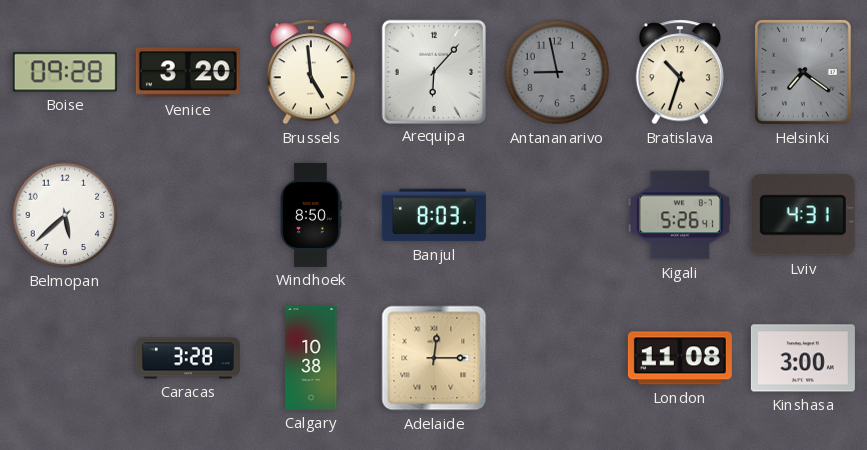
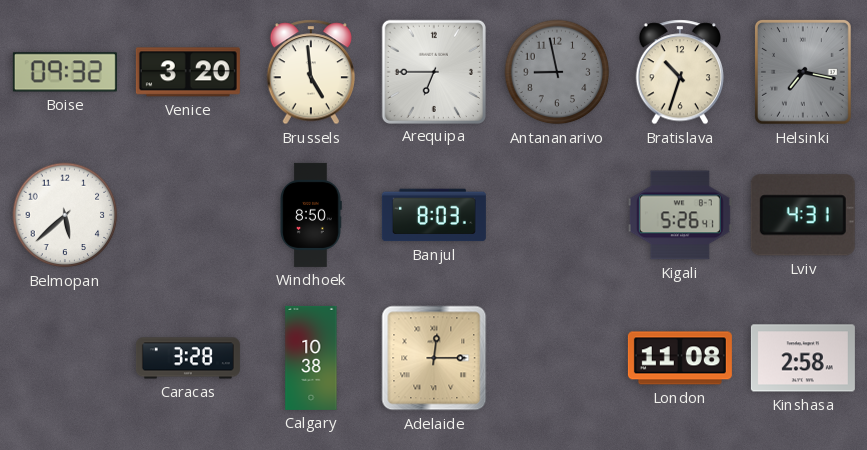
Boise: 09:28 -> 09:32
Arequipa: 6:07 -> 6:45
Helsinki: 7:21 -> 7:17
Kinshasa: 3:00 -> 2:58
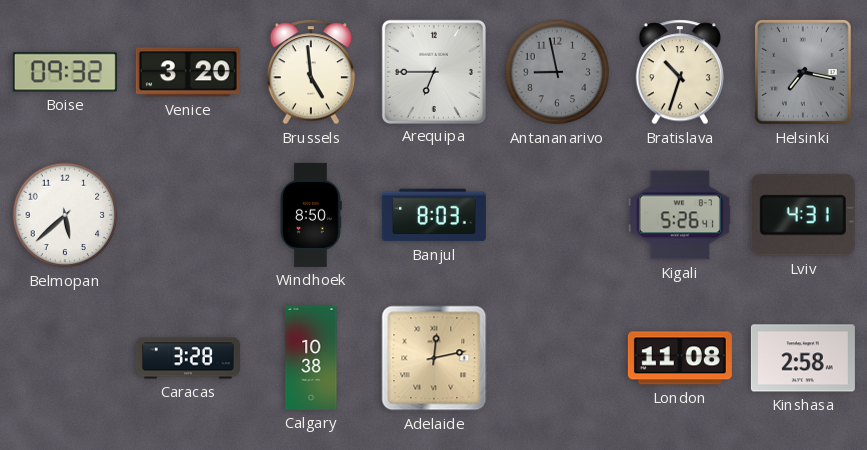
Adelaide: 12:15 -> 12:13
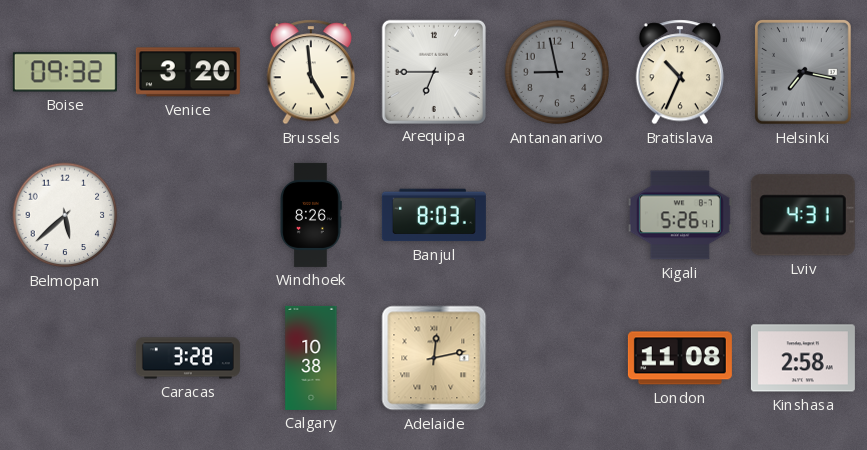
Bratislava: 10:33 -> 10:34
Windhoek: 8:50 -> 8:26
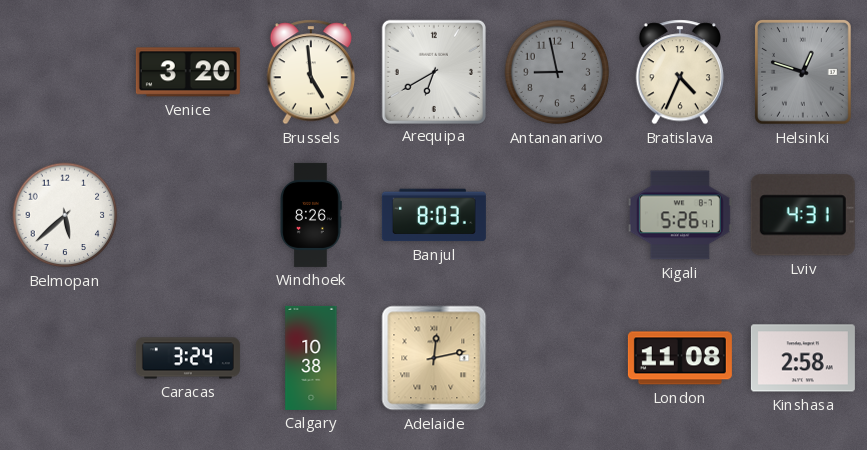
Boise: 09:32 -> none
Arequipa: 6:45 -> 6:40
Bratislava: 10:34 -> 4:34
Helsinki: 7:17 -> 12:48
Caracas: 3:28 -> 3:24
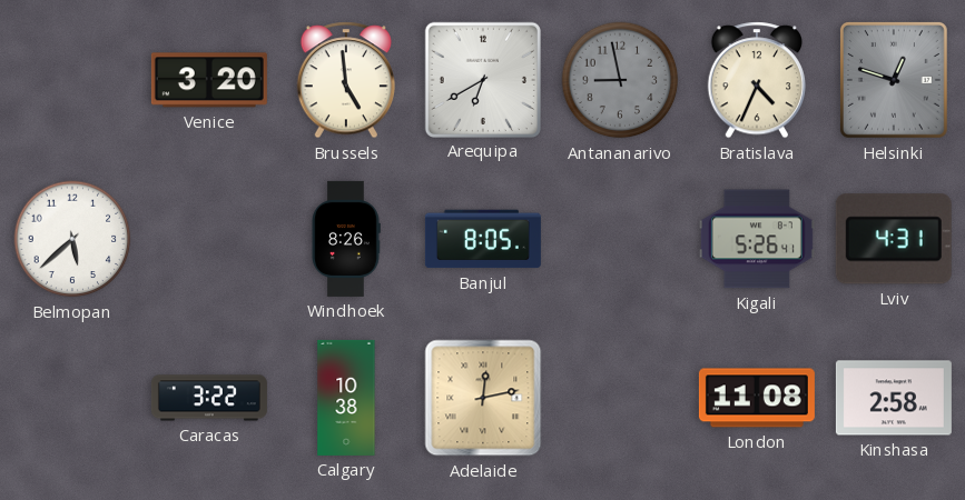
Banjul: 8:03 -> 8:05
Caracas: 3:24 -> 3:22
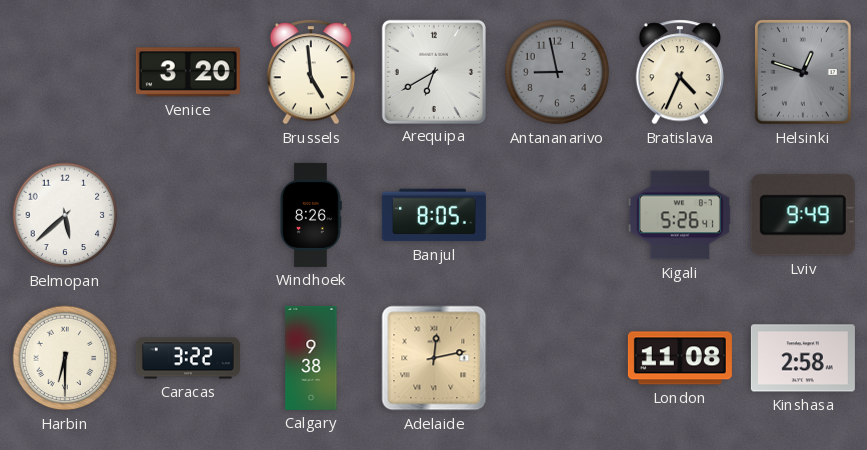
Lviv: 4:31 -> 9:49
Harbin: none -> 6:30
Calgary: 10:38 -> 9:38
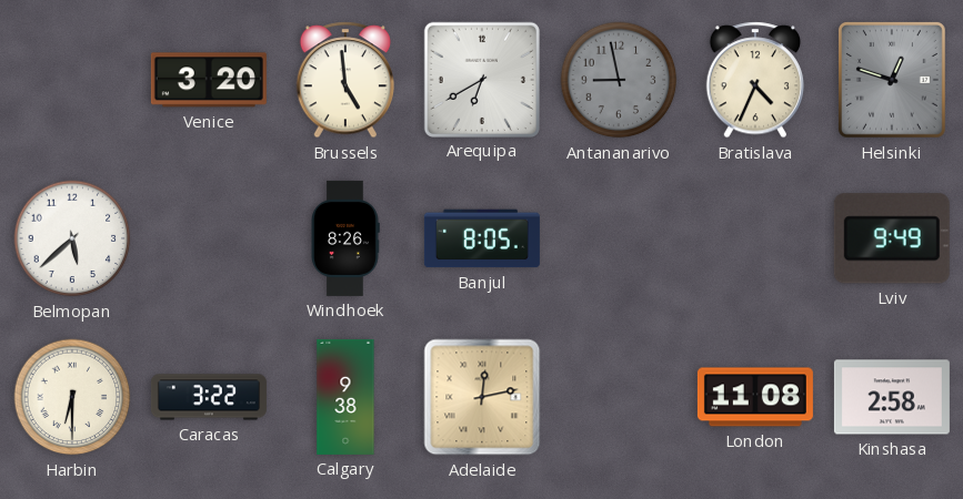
Kigali: 5:26 -> none
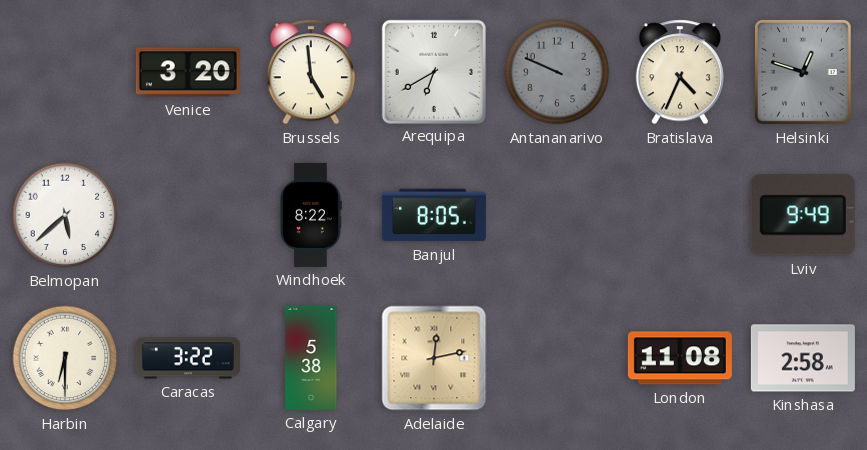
Antananarivo: 8:58 -> 9:49
Windhoek: 8:26 -> 8:22
Calgary: 9:38 -> 5:38
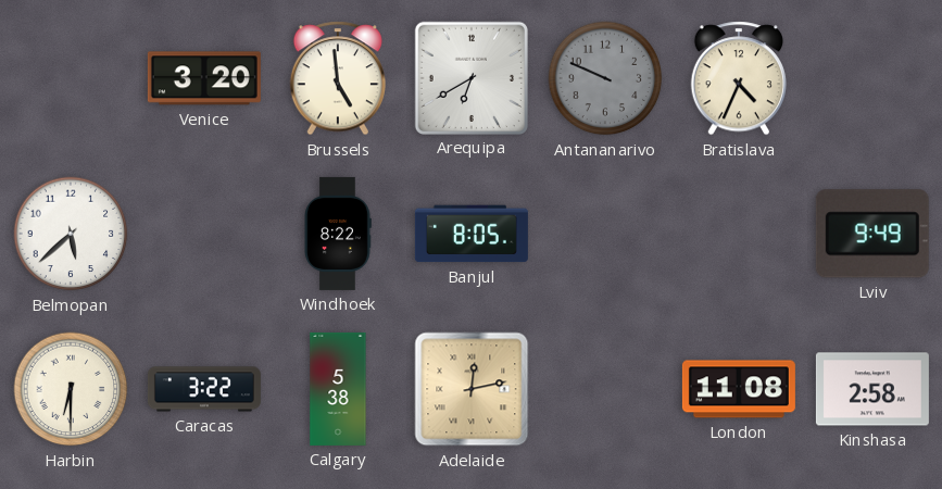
Helsinki: 12:48 -> none
